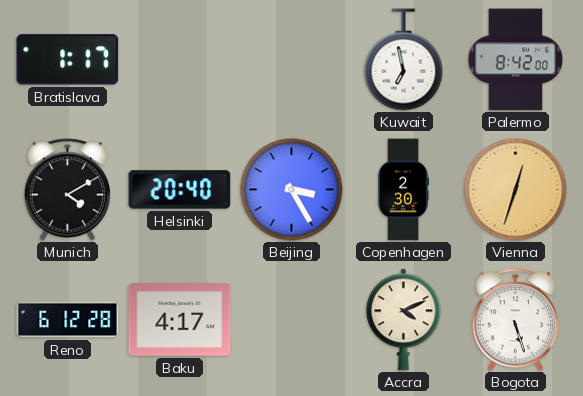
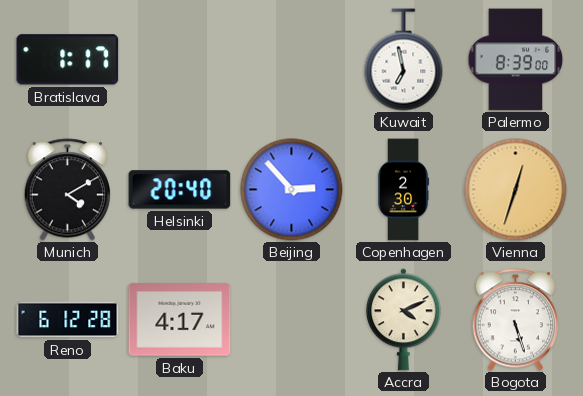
Palermo: 8:42 -> 8:39
Beijing: 3:25 -> 2:53
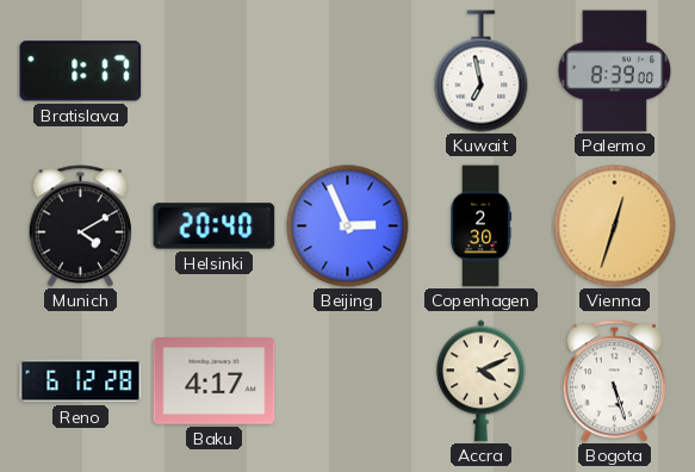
Beijing: 2:53 -> 2:56
